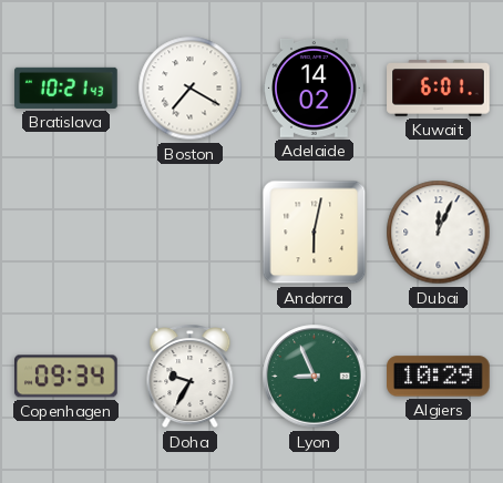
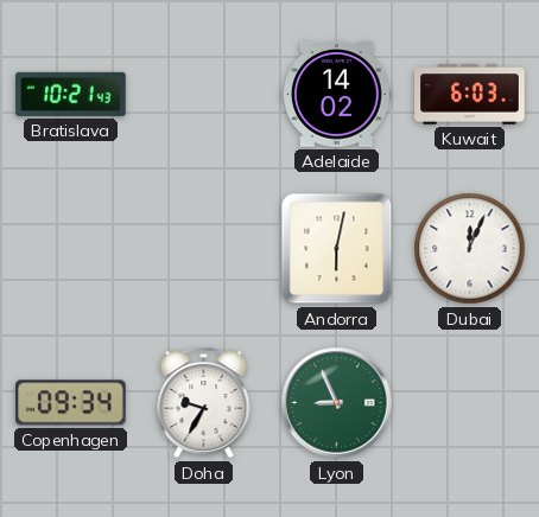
Boston: 7:20 -> none
Kuwait: 6:01 -> 6:03
Algiers: 10:29 -> none
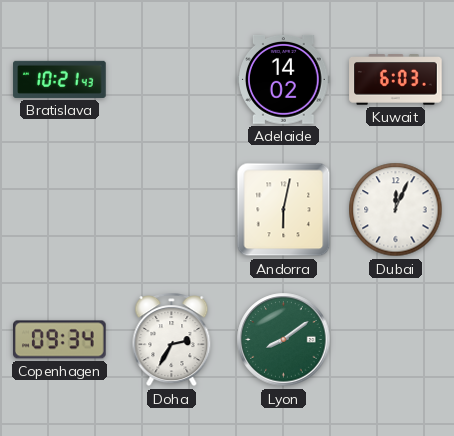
Doha: 9:35 -> 2:35
Lyon: 8:56 -> 8:09
